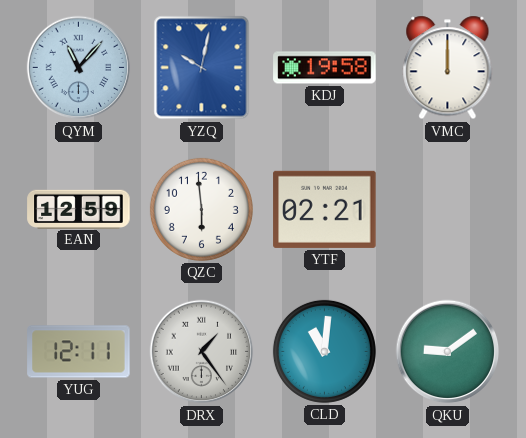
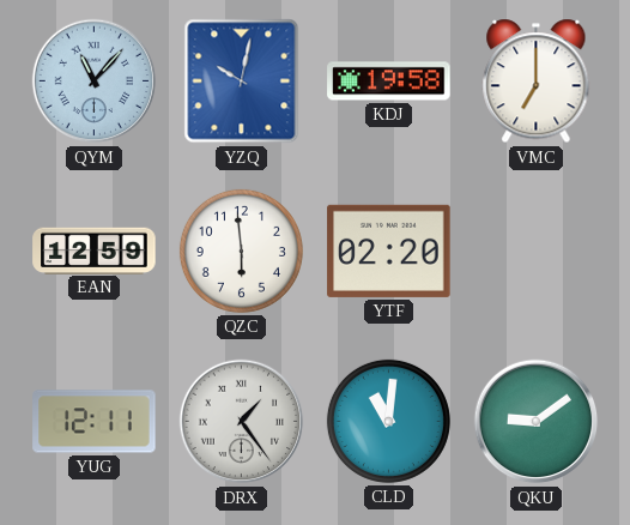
VMC: 12:00 -> 7:00
YTF: 02:21 -> 02:20
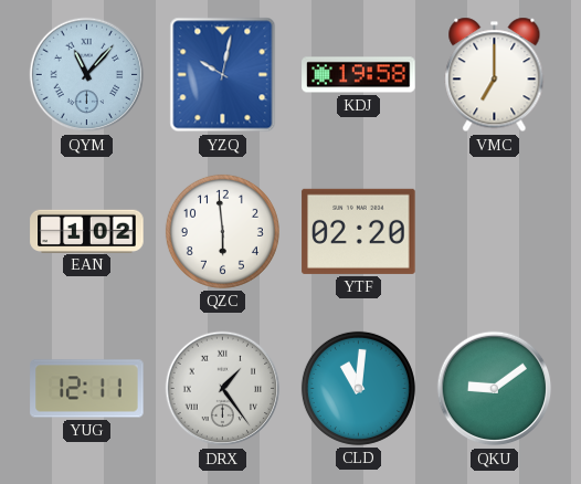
EAN: 12:59 -> 1:02
